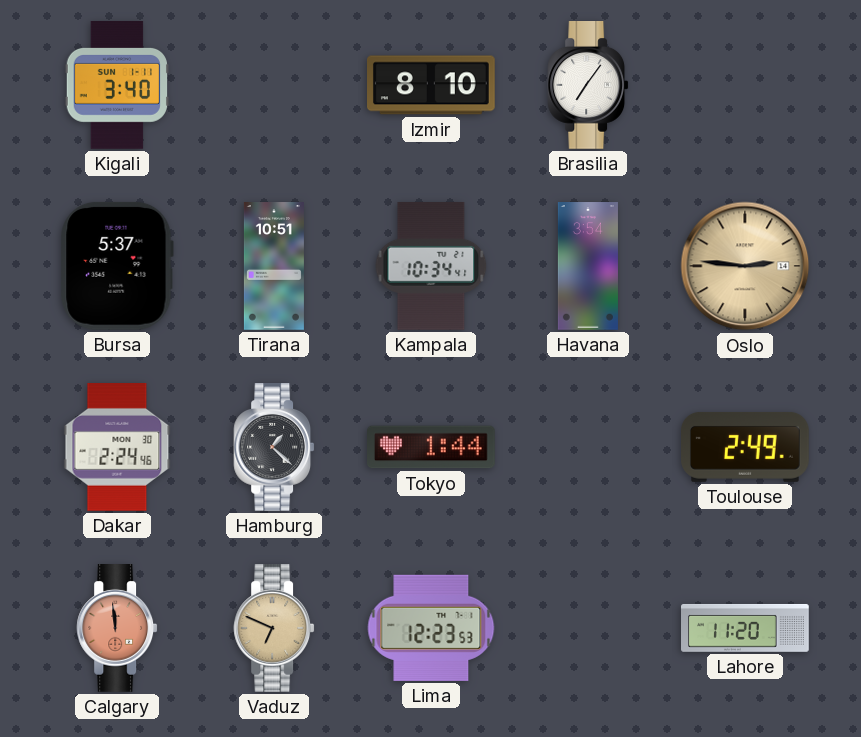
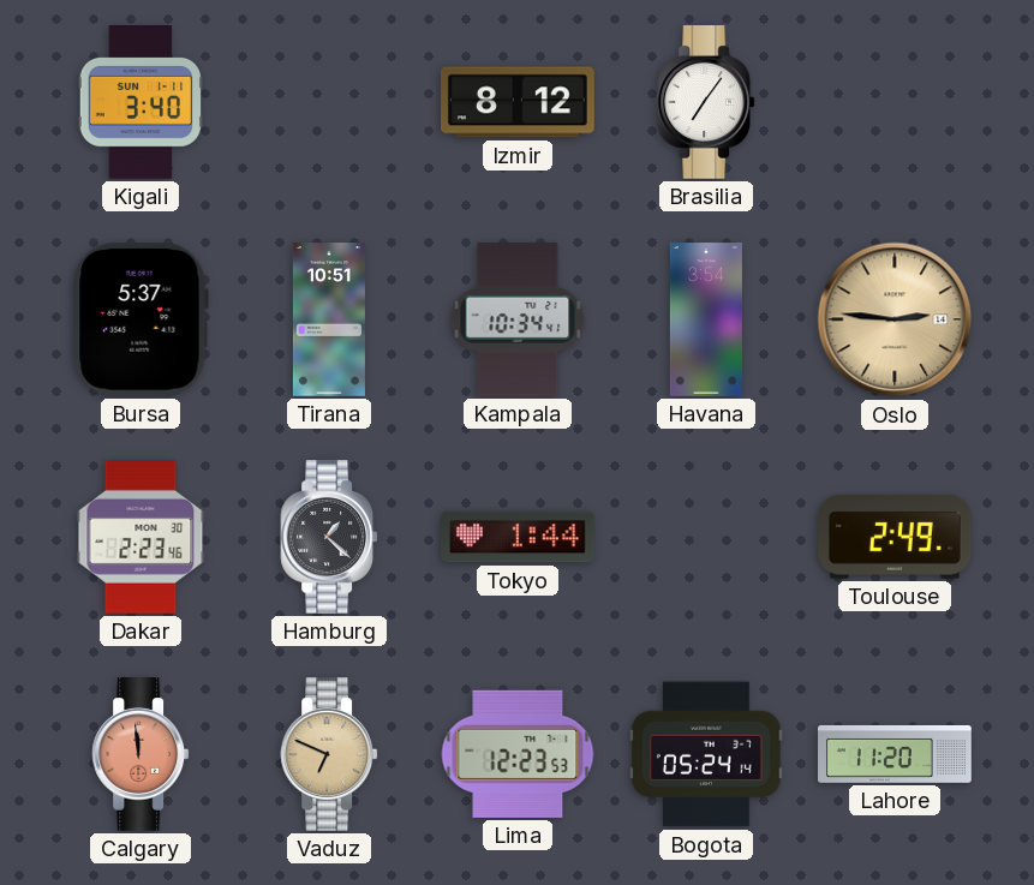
Izmir: 8:10 -> 8:12
Dakar: 2:24 -> 2:23
Bogota: none -> 05:24
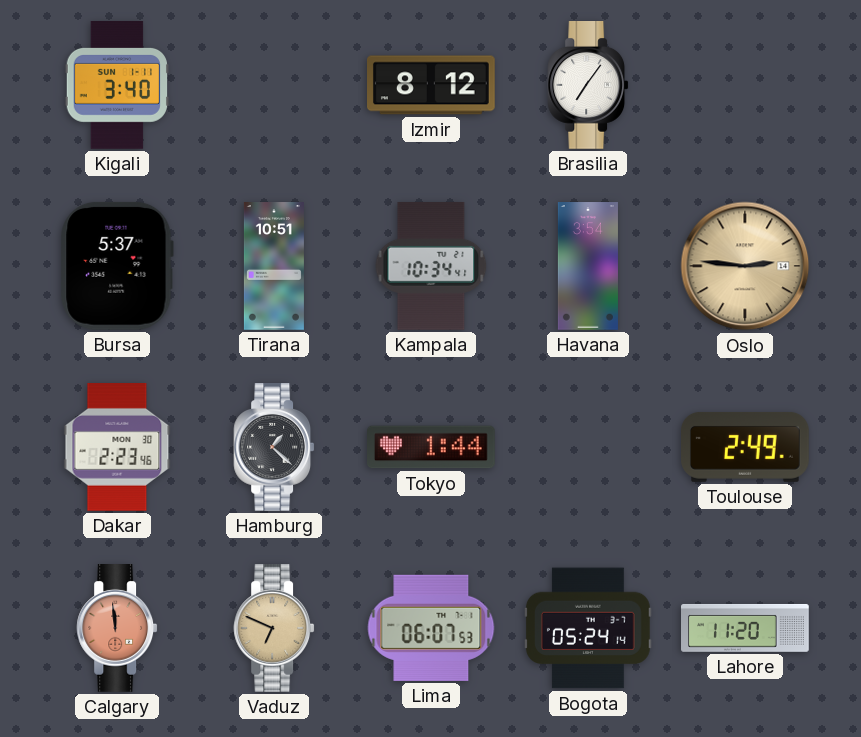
Lima: 12:23 -> 06:07
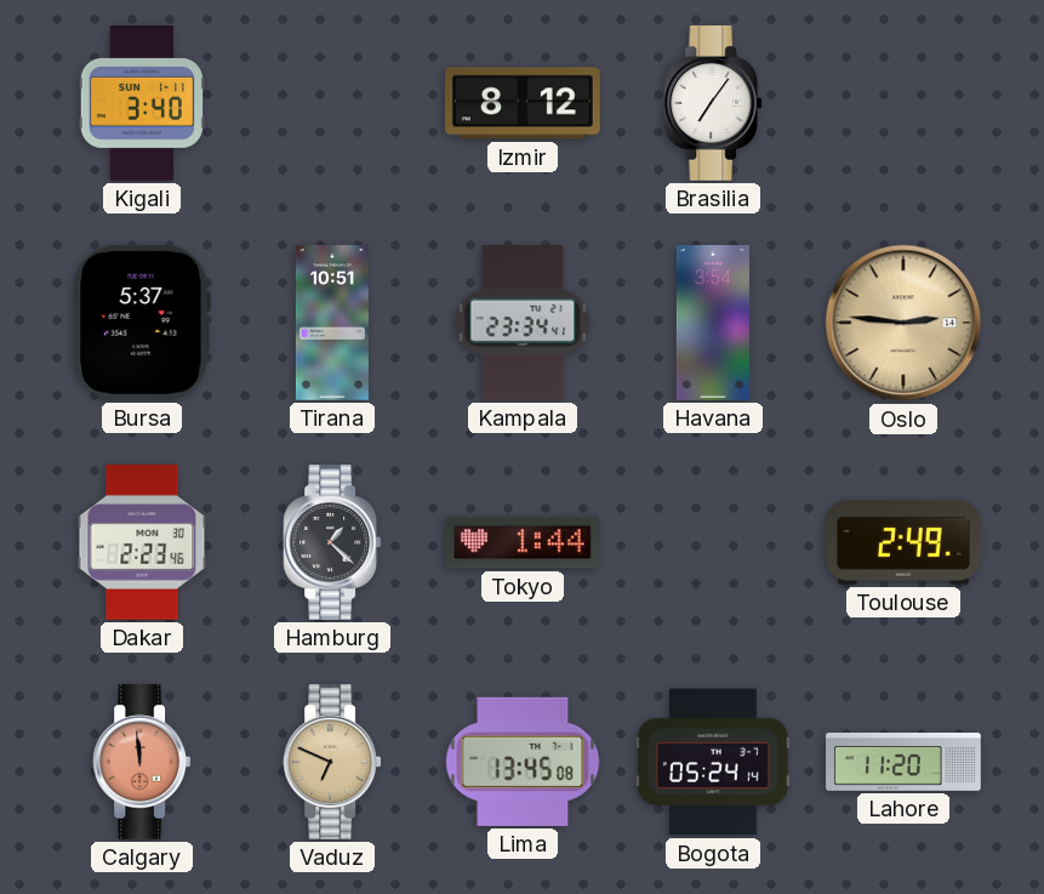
Kampala: 10:34 -> 23:34
Lima: 06:07 -> 13:45
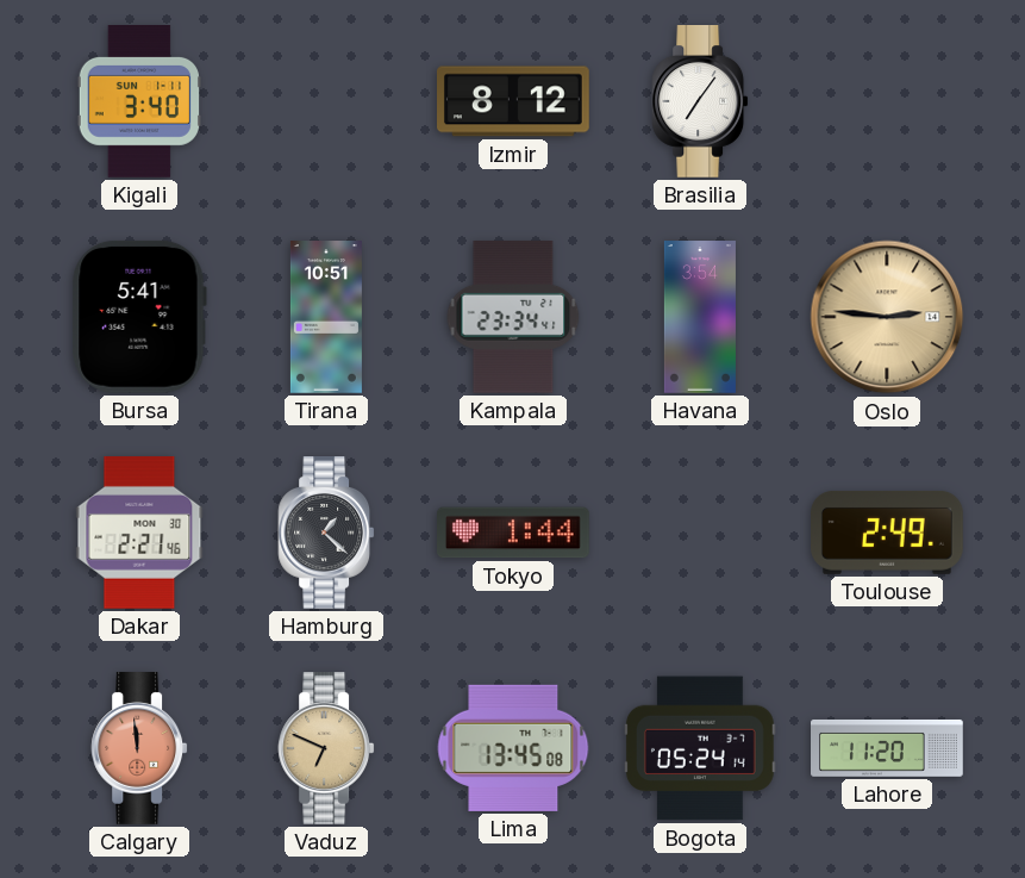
Bursa: 5:37 -> 5:41
Dakar: 2:23 -> 2:21
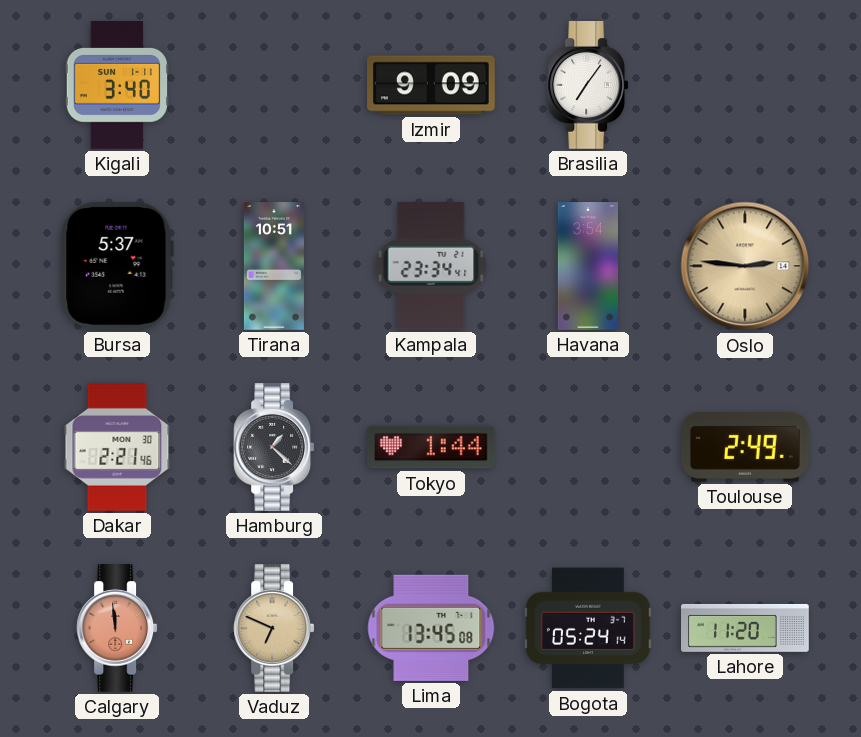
Izmir: 8:12 -> 9:09
Bursa: 5:41 -> 5:37
